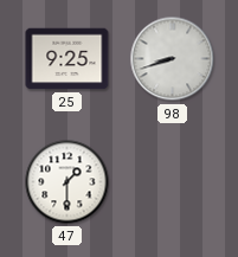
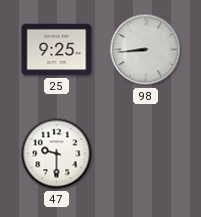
98: 8:42 -> 8:44
47: 1:30 -> 9:30
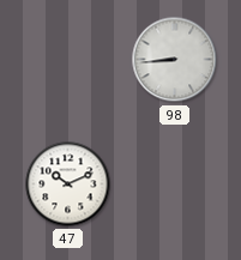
25: 9:25 -> none
47: 9:30 -> 10:11
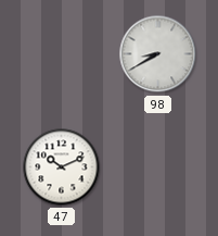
98: 8:44 -> 8:40
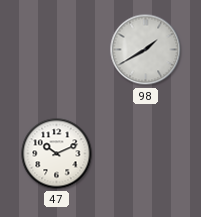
98: 8:40 -> 1:40
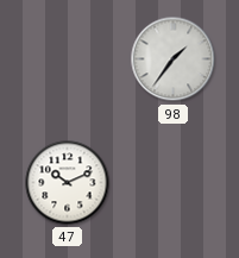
98: 1:40 -> 1:36
